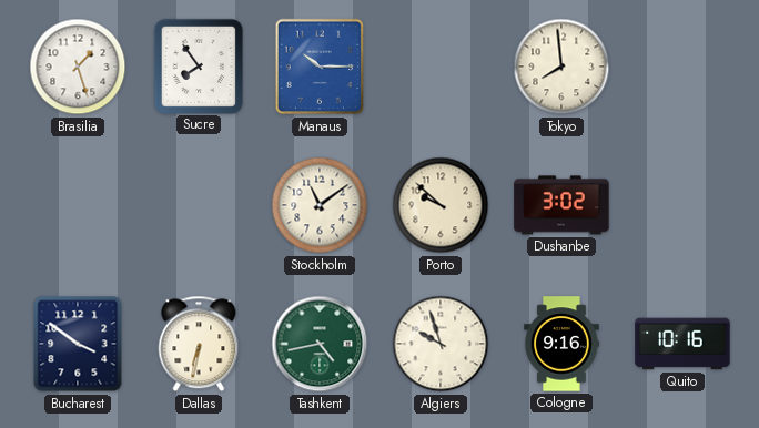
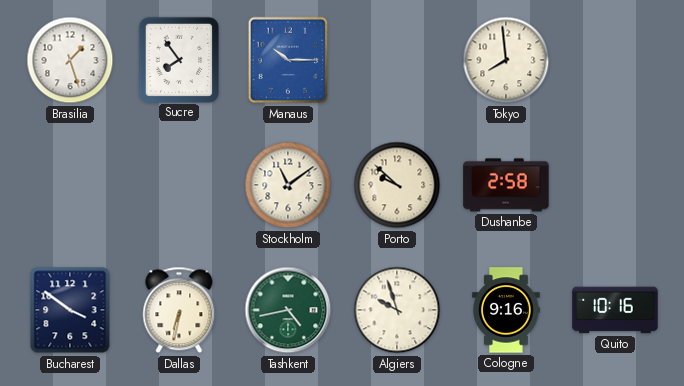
Dushanbe: 3:02 -> 2:58
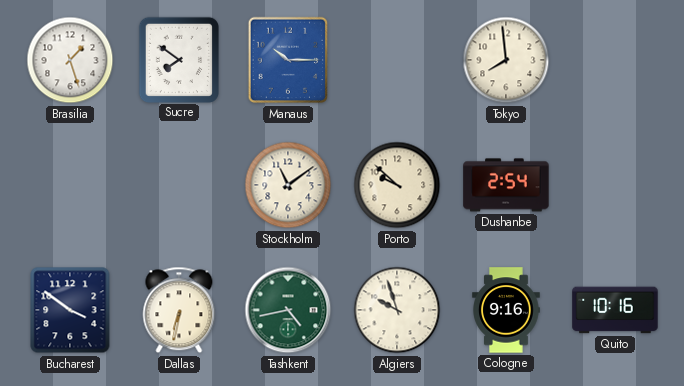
Sucre: 7:54 -> 7:51
Dushanbe: 2:58 -> 2:54
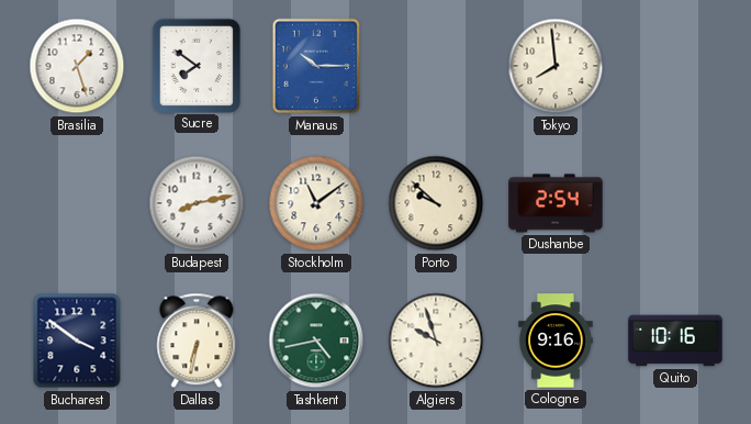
Budapest: none -> 8:13
